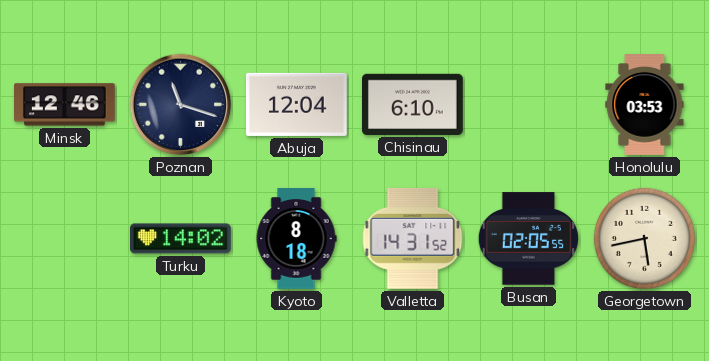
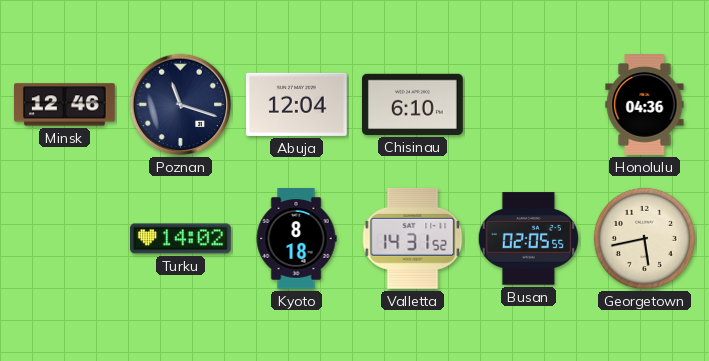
Honolulu: 03:53 -> 04:36
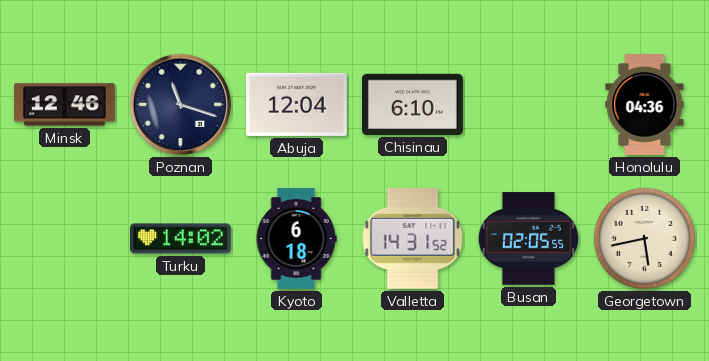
Kyoto: 8:18 -> 6:18
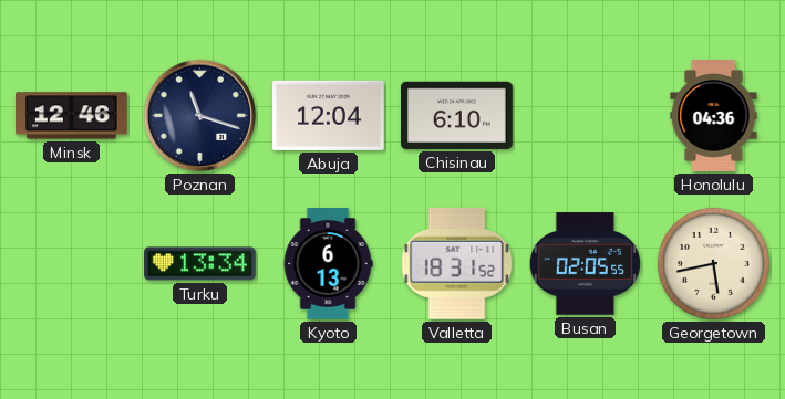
Turku: 14:02 -> 13:34
Kyoto: 6:18 -> 6:13
Valletta: 14:31 -> 18:31
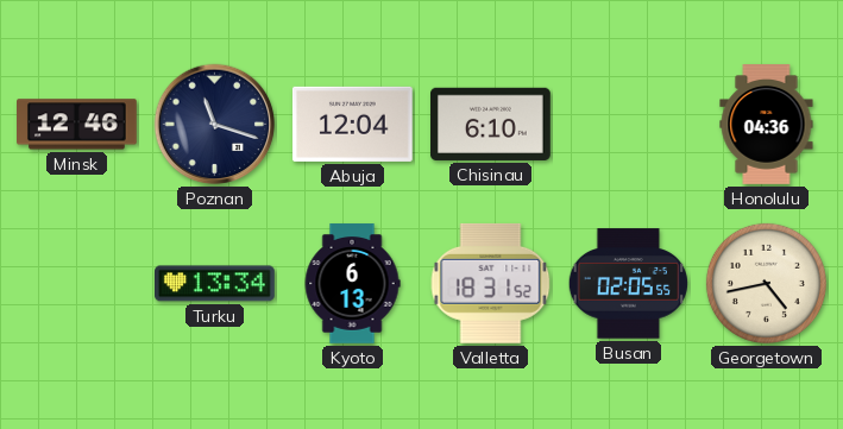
Georgetown: 5:43 -> 4:43
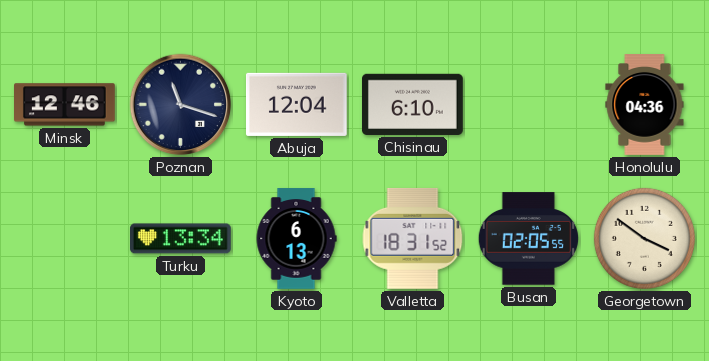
Georgetown: 4:43 -> 3:51
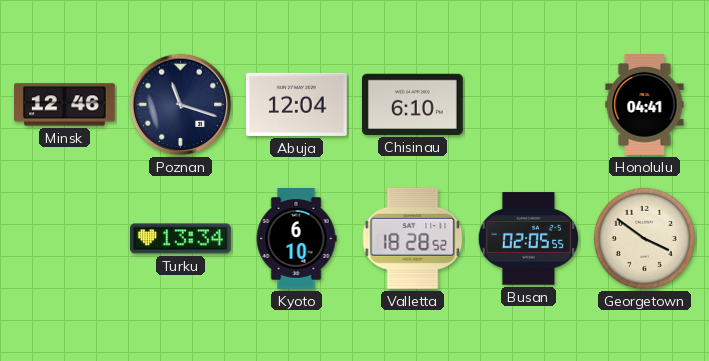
Honolulu: 04:36 -> 04:41
Kyoto: 6:13 -> 6:10
Valletta: 18:31 -> 18:28
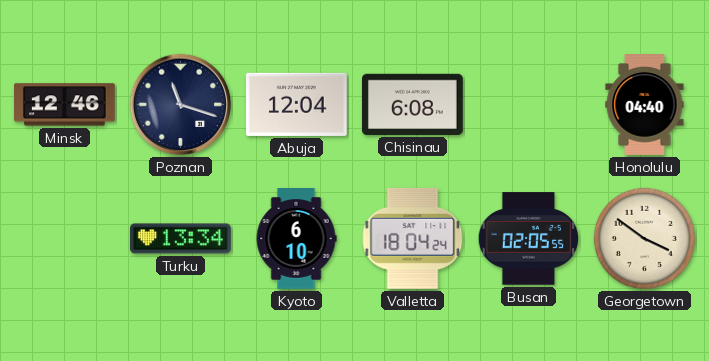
Chisinau: 6:10 -> 6:08
Honolulu: 04:41 -> 04:40
Valletta: 18:28 -> 18:04
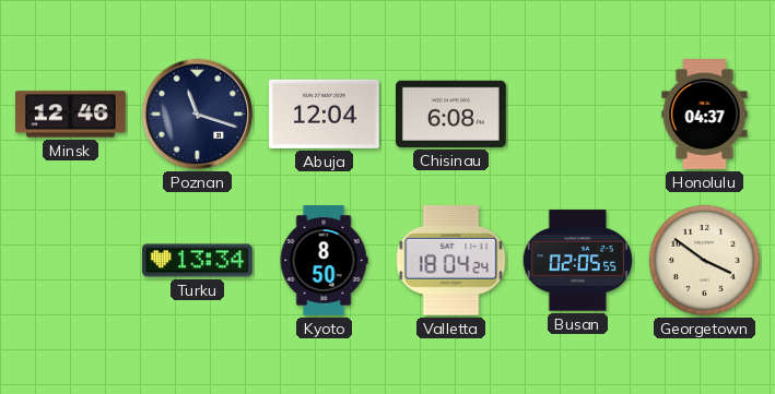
Honolulu: 04:40 -> 04:37
Kyoto: 6:10 -> 8:50
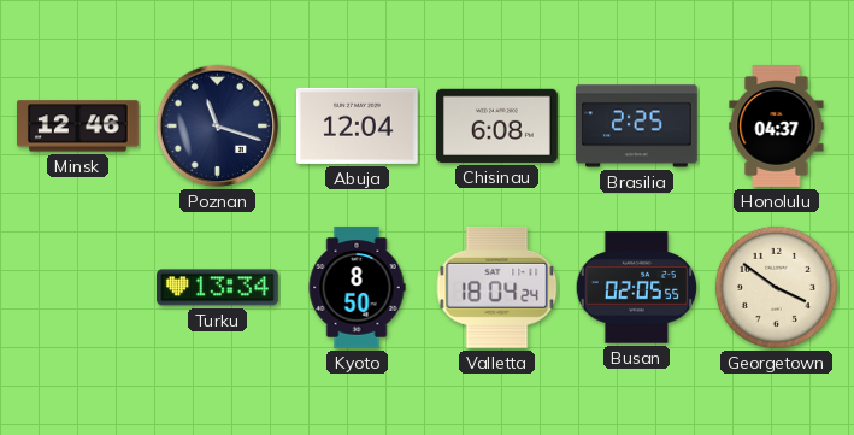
Brasilia: none -> 2:25
